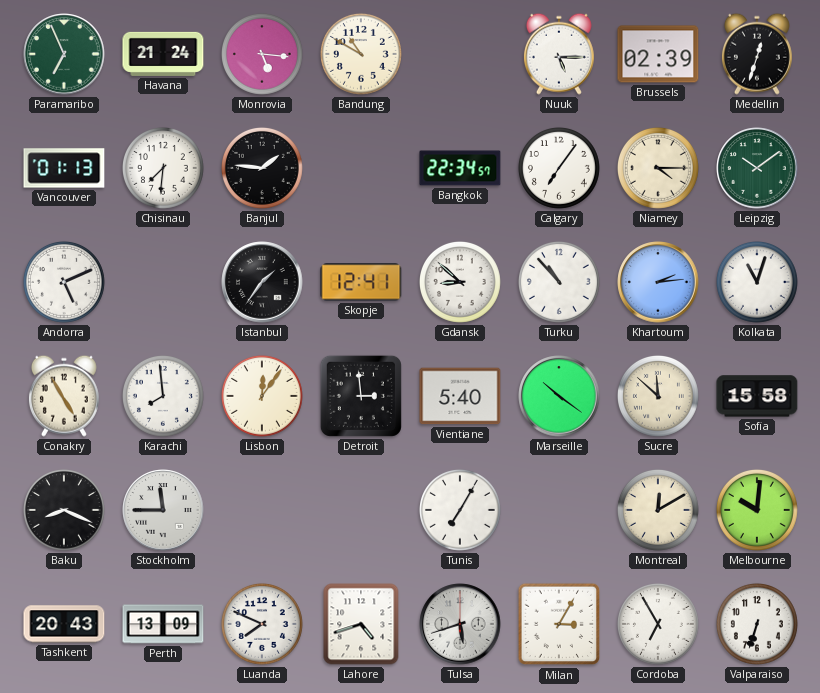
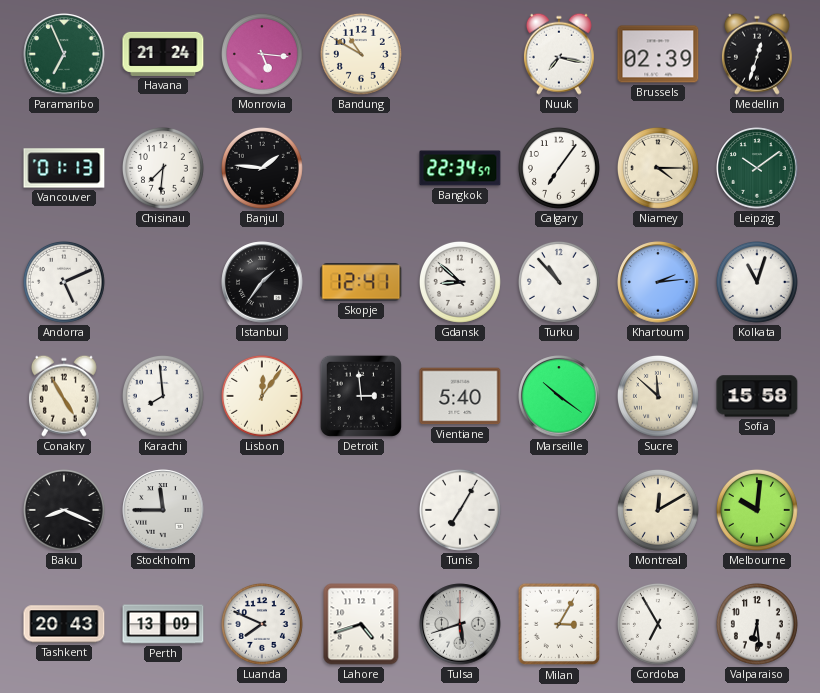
Nuuk: 5:15 -> 7:17
Valparaiso: 6:33 -> 6:29
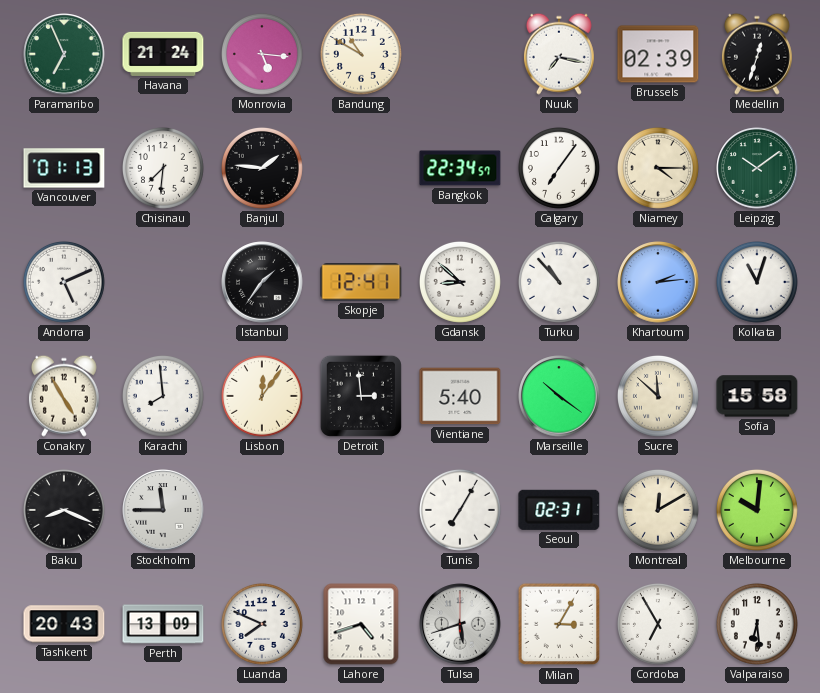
Seoul: none -> 02:31
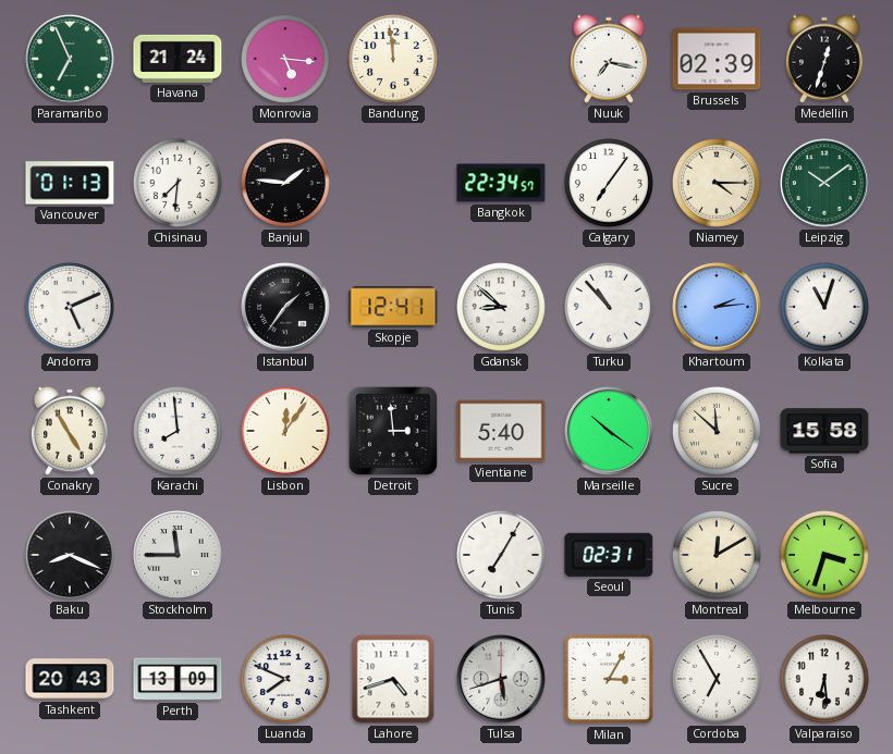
Bandung: 10:50 -> 11:59
Melbourne: 10:01 -> 3:33
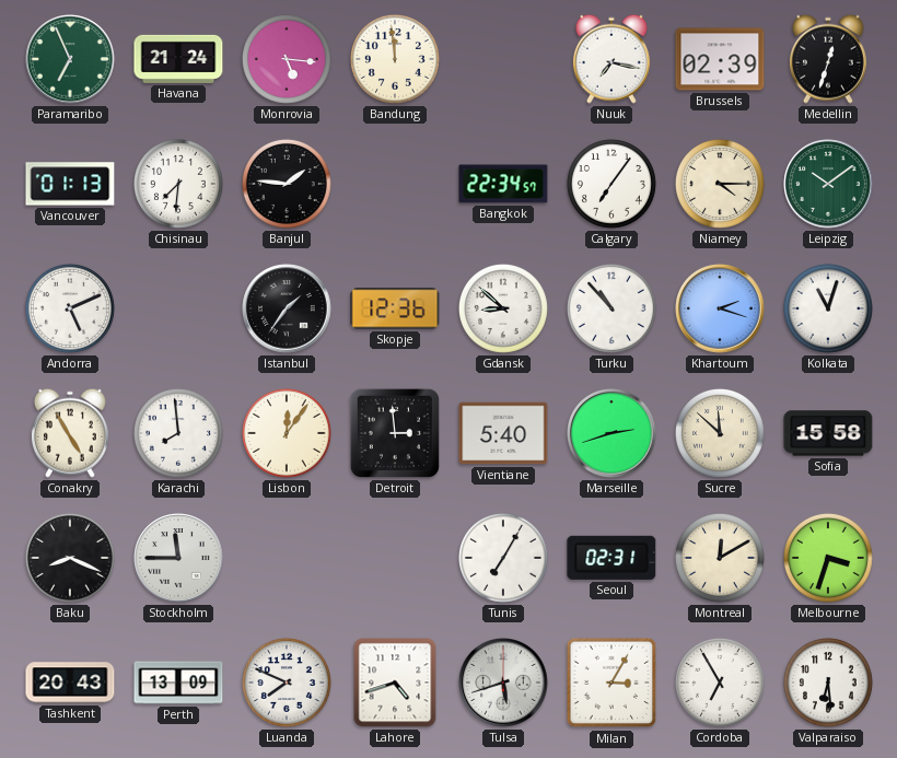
Skopje: 12:41 -> 12:36
Khartoum: 2:14 -> 2:18
Marseille: 10:21 -> 2:42
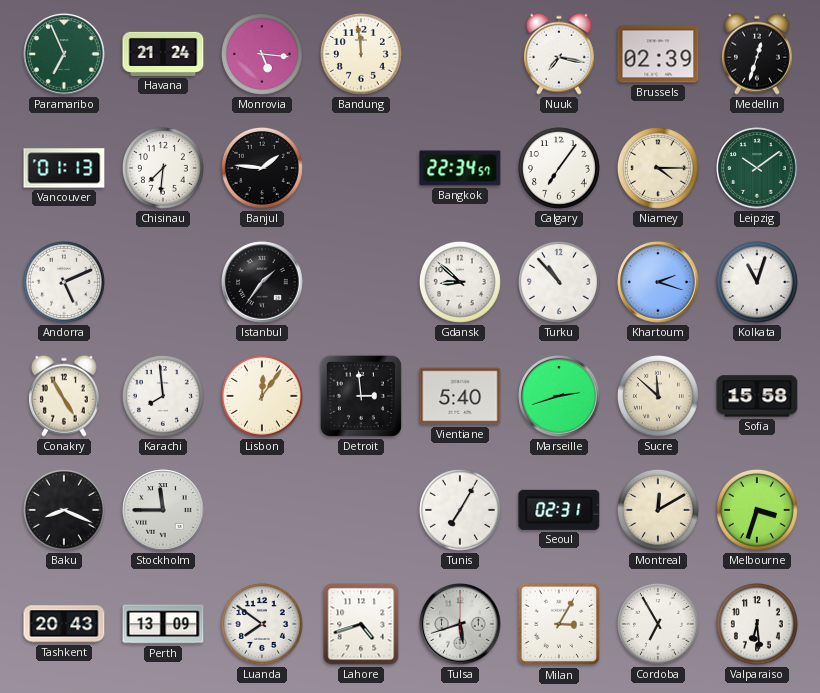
Skopje: 12:36 -> none
Luanda: 7:49 -> 7:51
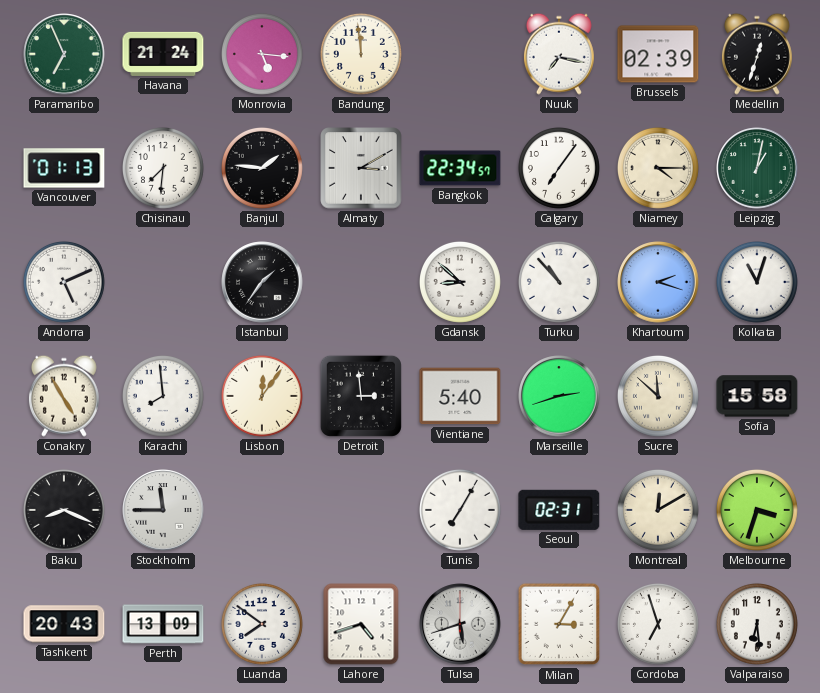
Almaty: none -> 3:10
Leipzig: 10:09 -> 1:02
Cordoba: 6:55 -> 6:57
